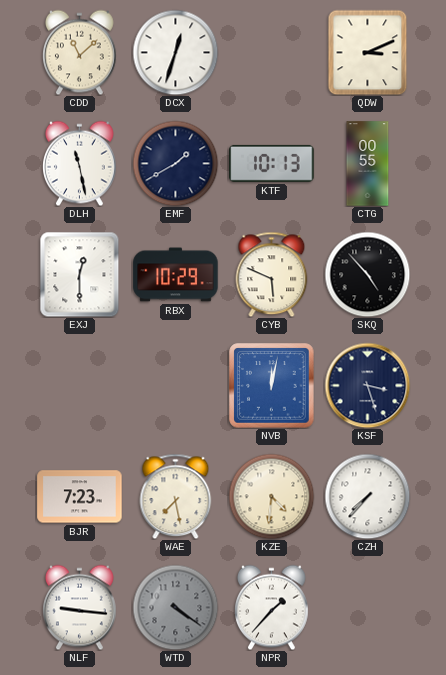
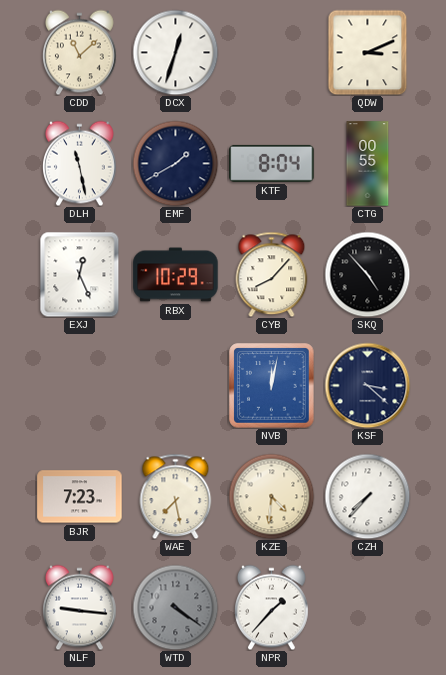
KTF: 10:13 -> 8:04
EXJ: 12:30 -> 12:26
CYB: 5:49 -> 8:07
KSF: 3:27 -> 3:22
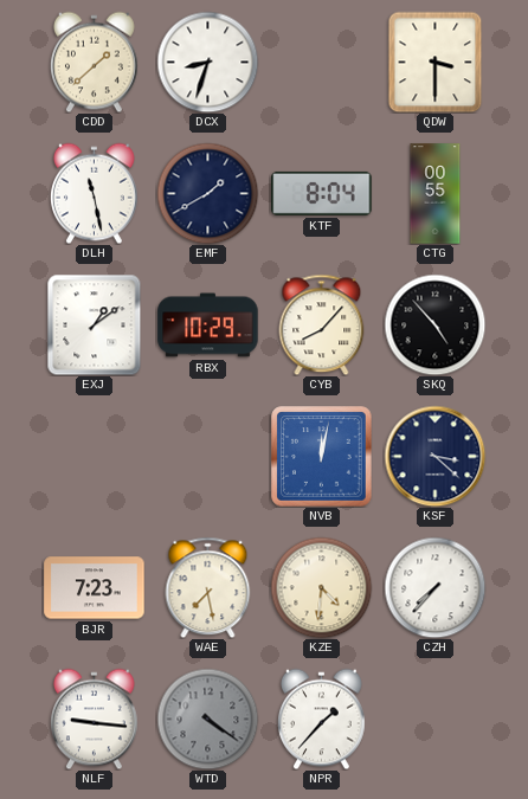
CDD: 11:08 -> 1:38
DCX: 12:33 -> 8:33
QDW: 3:11 -> 3:30
EXJ: 12:26 -> 1:09
